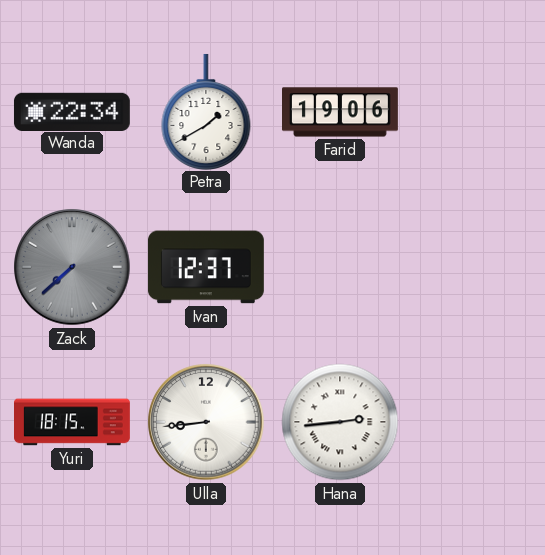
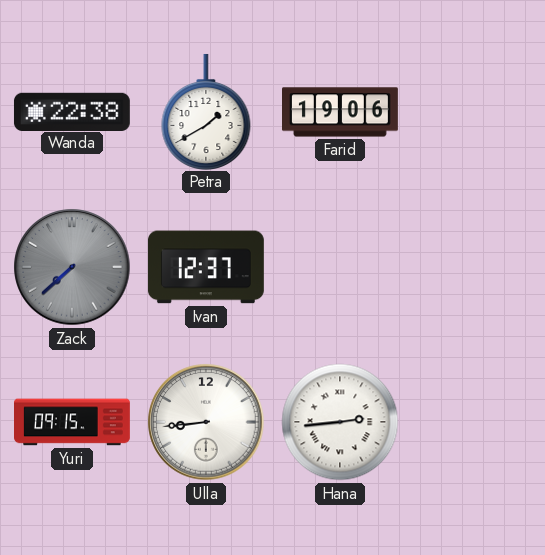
Wanda: 22:34 -> 22:38
Yuri: 18:15 -> 09:15
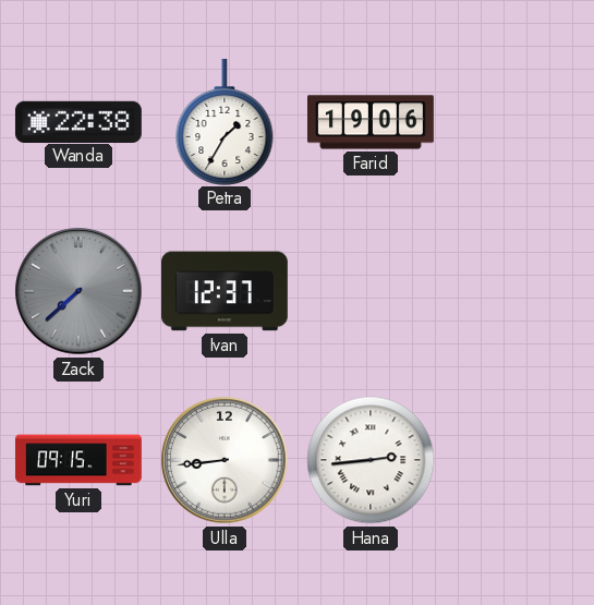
Petra: 1:40 -> 1:35
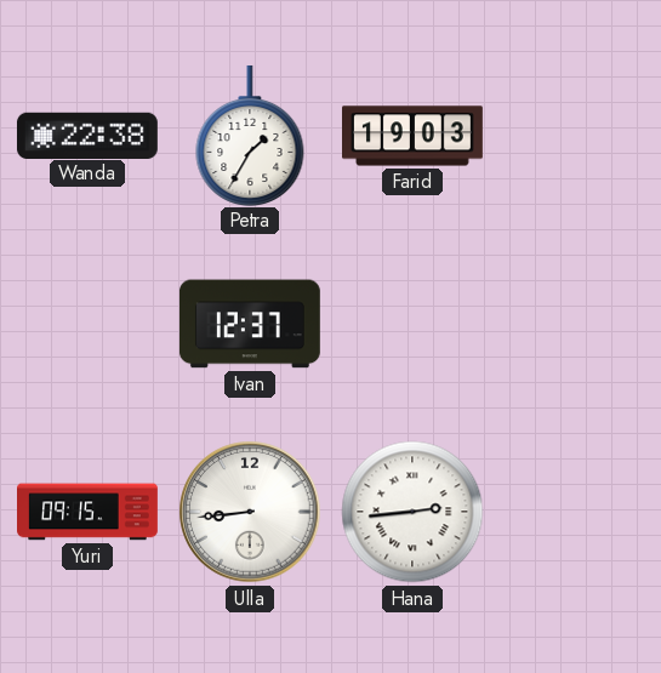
Farid: 19:06 -> 19:03
Zack: 7:38 -> none
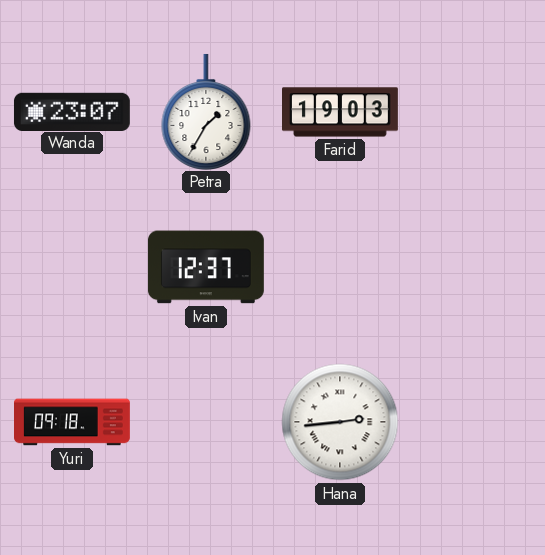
Wanda: 22:38 -> 23:07
Yuri: 09:15 -> 09:18
Ulla: 8:44 -> none
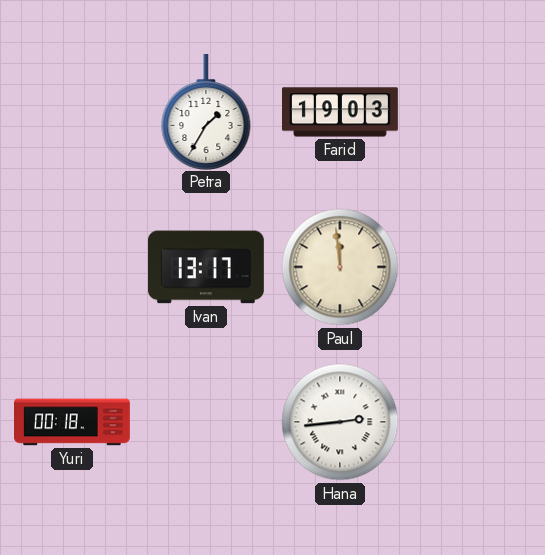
Wanda: 23:07 -> none
Ivan: 12:37 -> 13:17
Paul: none -> 11:59
Yuri: 09:18 -> 00:18
